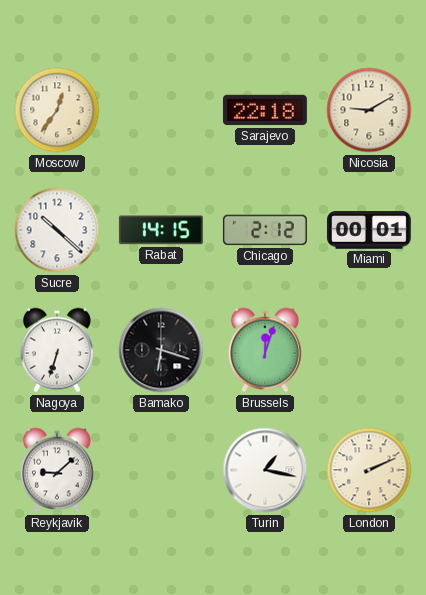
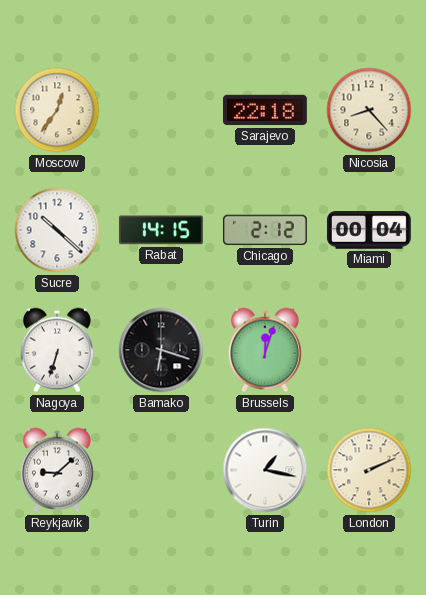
Nicosia: 9:10 -> 8:23
Miami: 00:01 -> 00:04
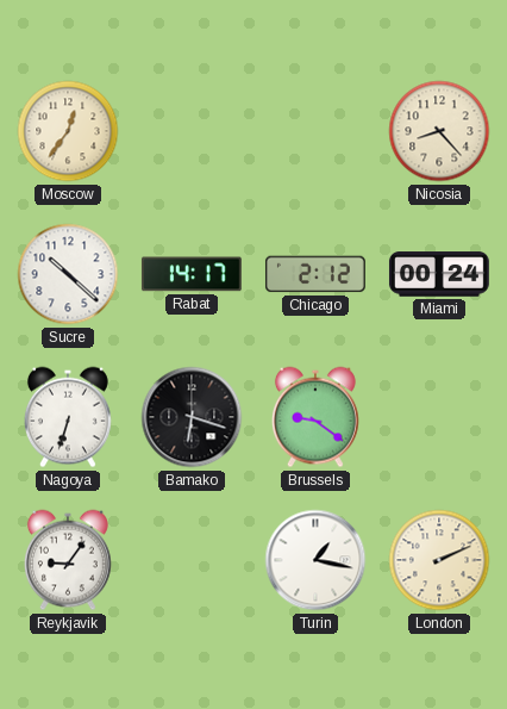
Sarajevo: 22:18 -> none
Rabat: 14:15 -> 14:17
Miami: 00:04 -> 00:24
Brussels: 12:03 -> 9:21
Reykjavik: 9:08 -> 9:06
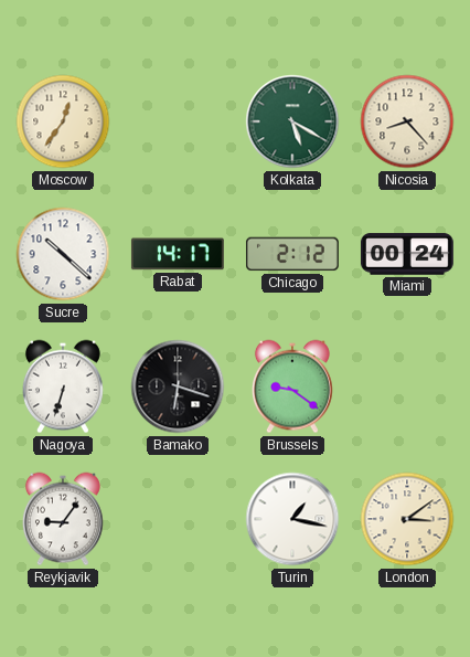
Kolkata: none -> 5:20
London: 2:11 -> 3:09
